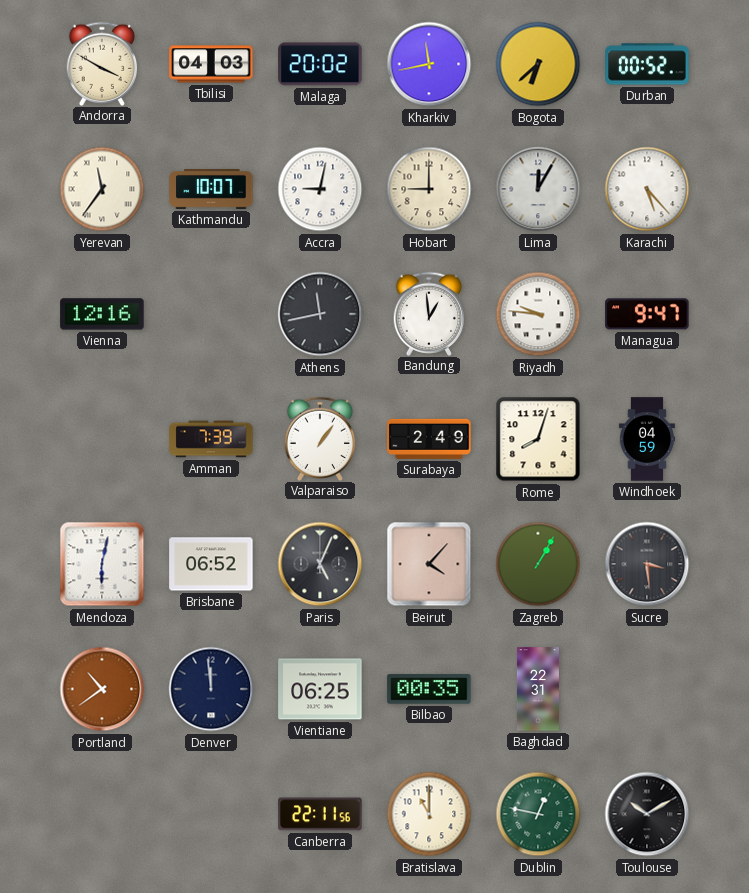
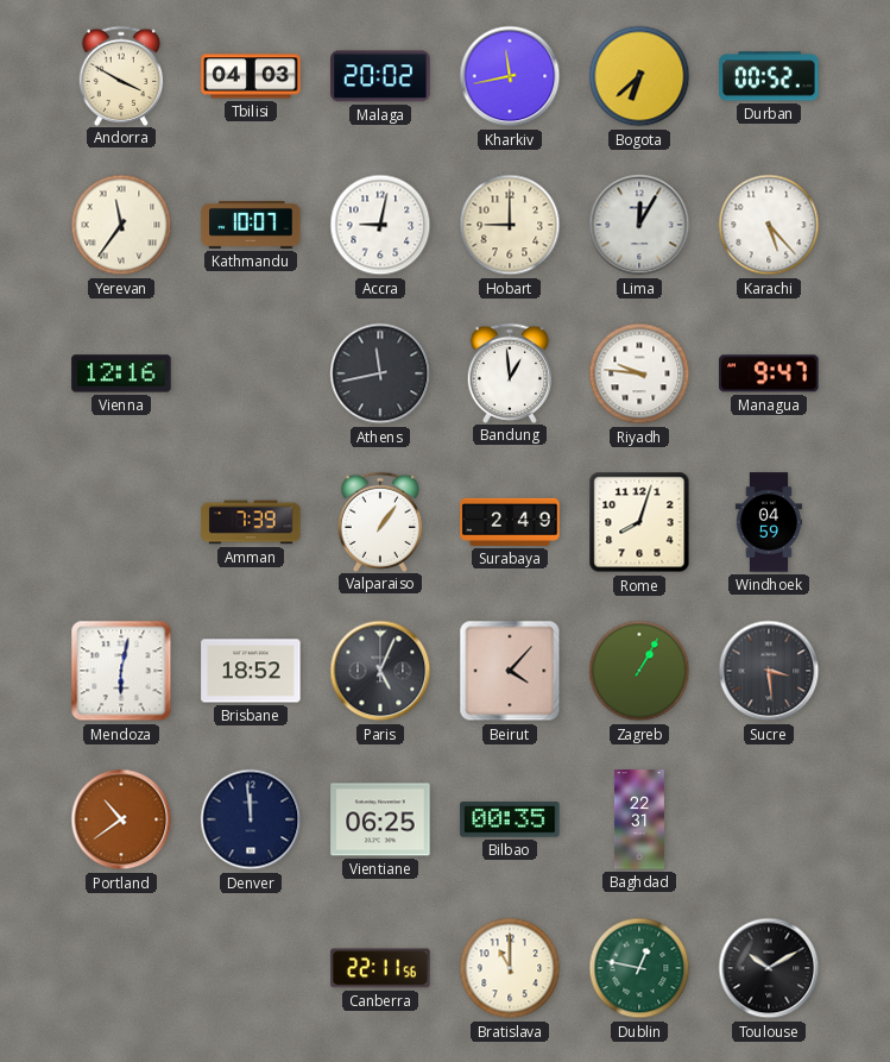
Brisbane: 06:52 -> 18:52
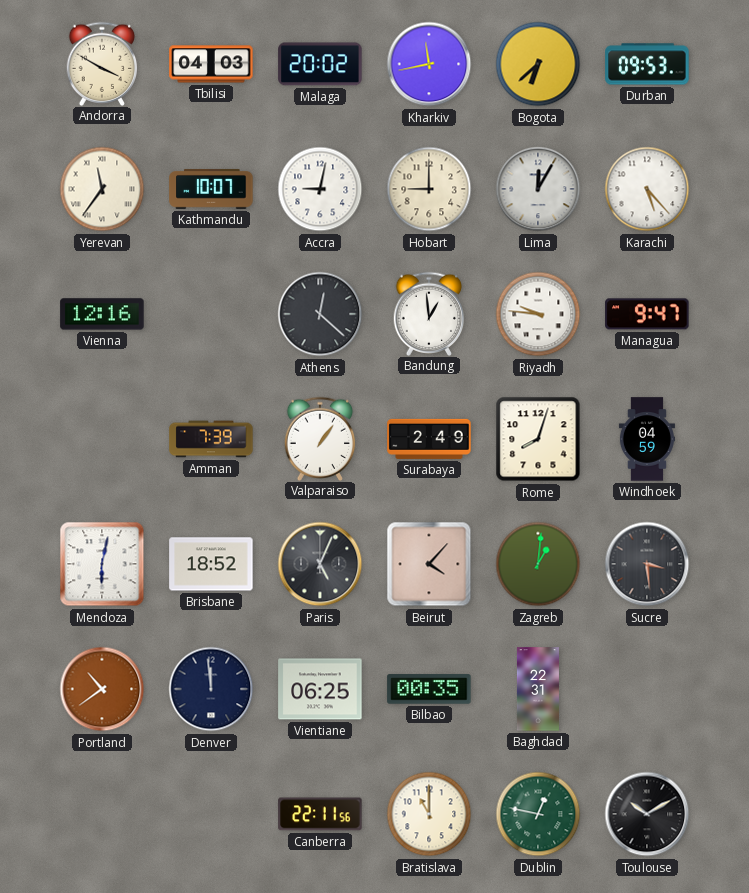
Durban: 00:52 -> 09:53
Athens: 11:43 -> 12:22
Zagreb: 1:05 -> 1:01
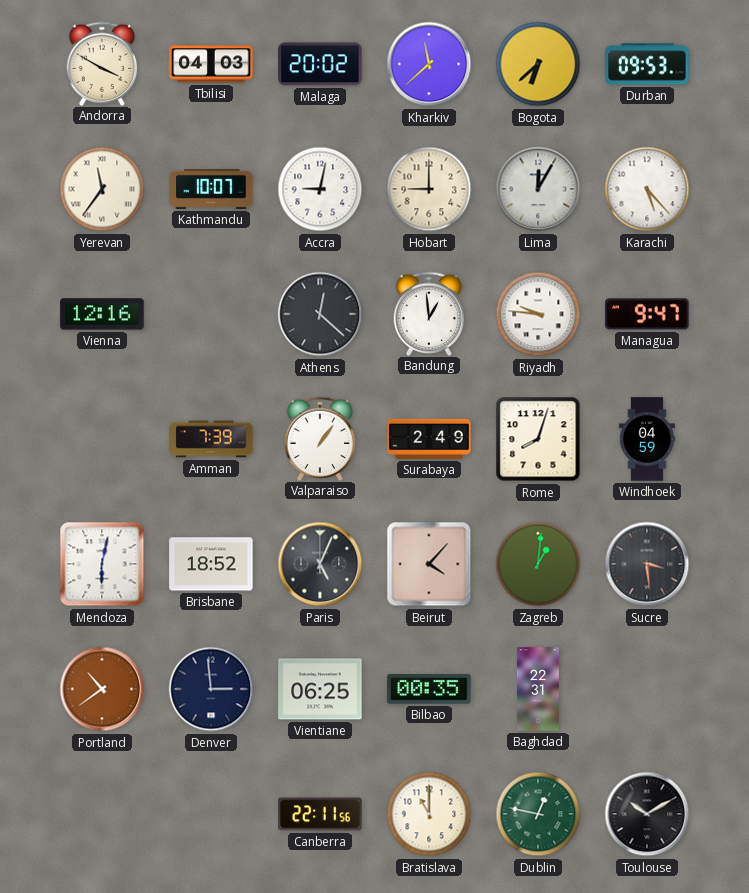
Kharkiv: 11:43 -> 11:38
Denver: 11:59 -> 2:59
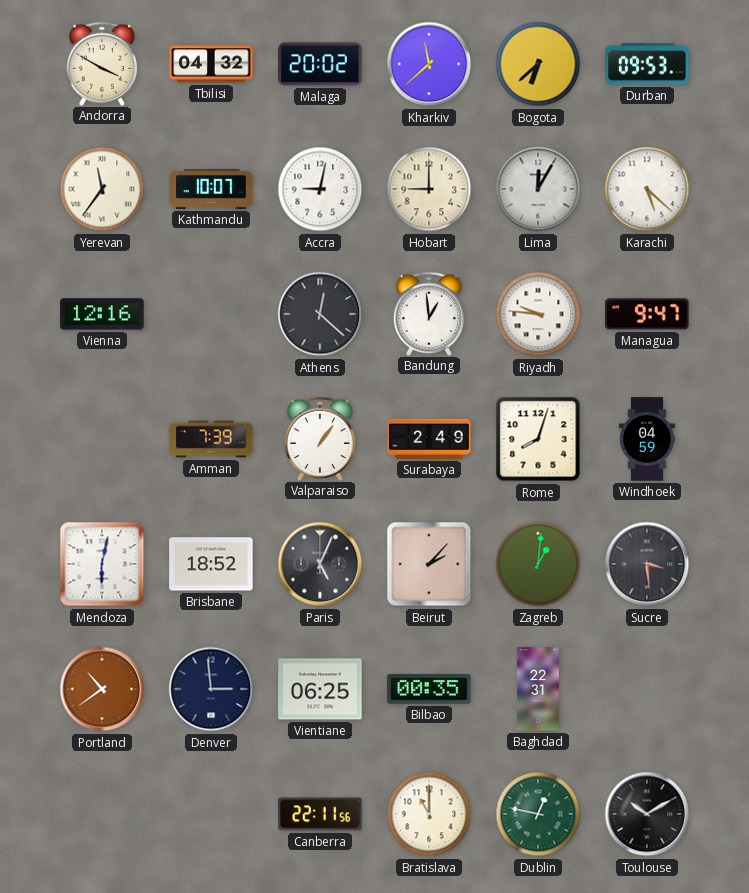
Tbilisi: 04:03 -> 04:32
Karachi: 5:23 -> 5:22
Beirut: 4:07 -> 2:07
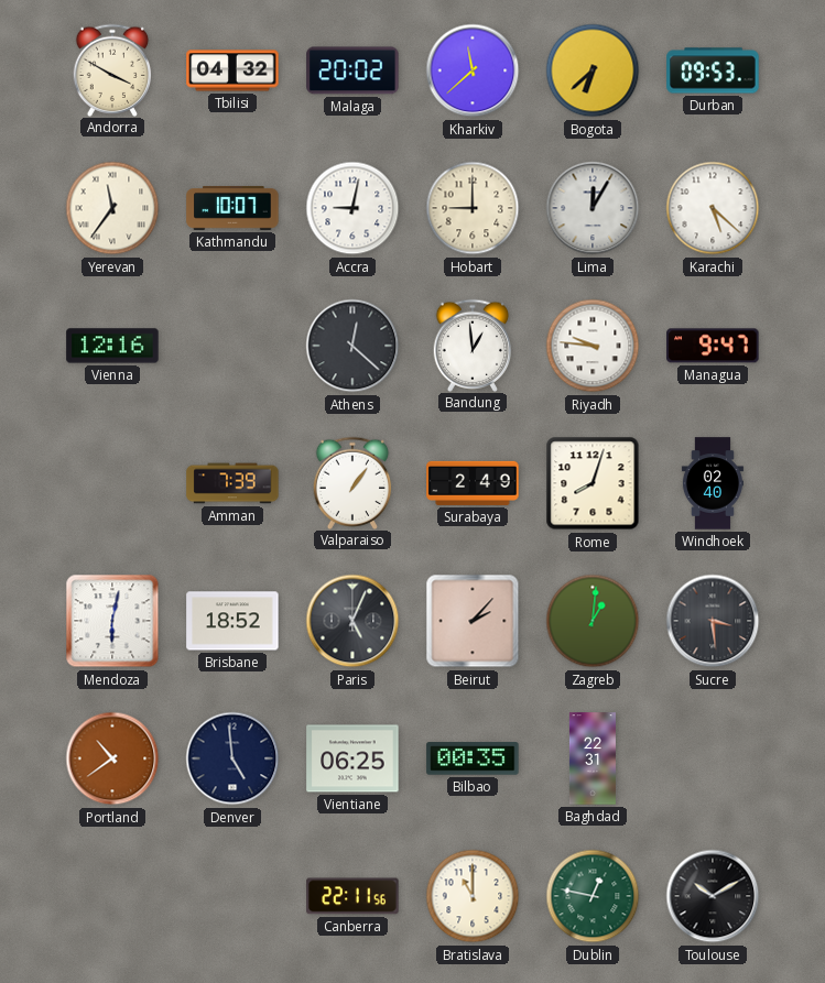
Windhoek: 04:59 -> 02:40
Denver: 2:59 -> 4:59
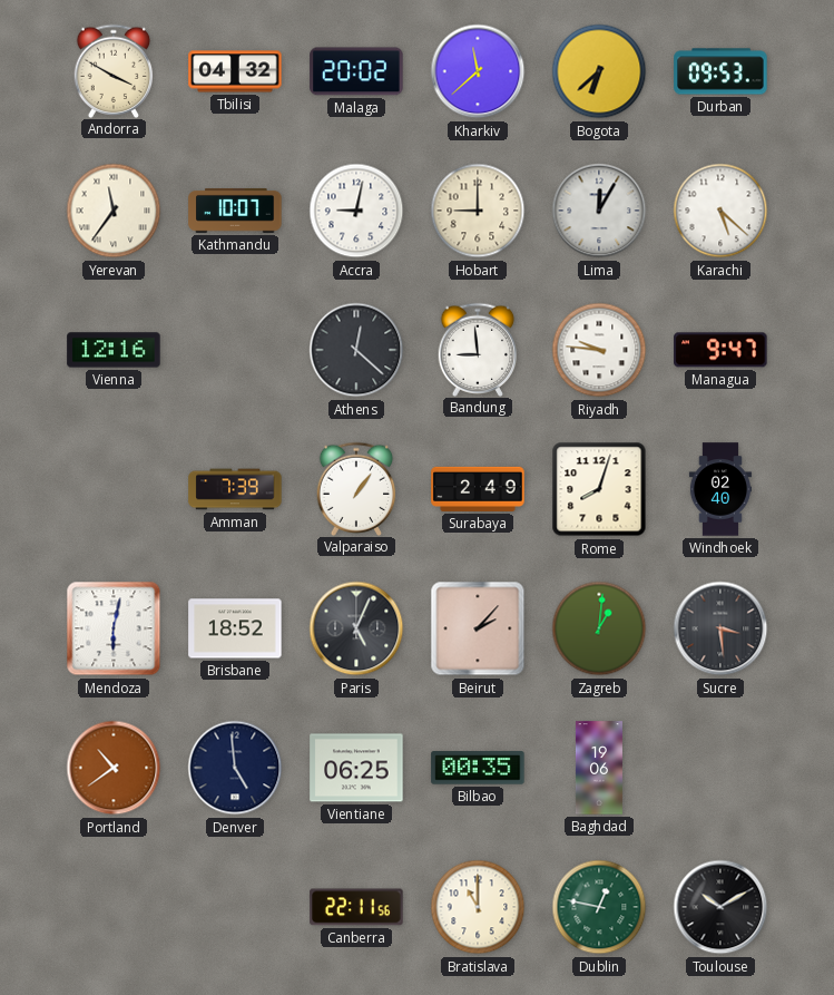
Bandung: 12:59 -> 8:59
Baghdad: 22:31 -> 19:06
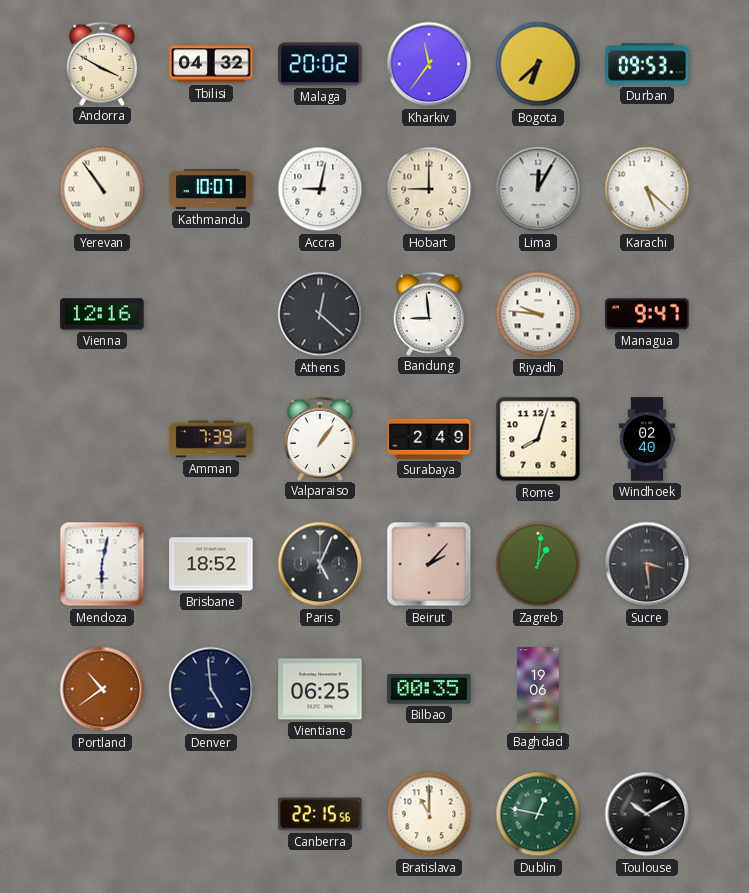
Kharkiv: 11:38 -> 11:36
Yerevan: 11:36 -> 10:54
Canberra: 22:11 -> 22:15
